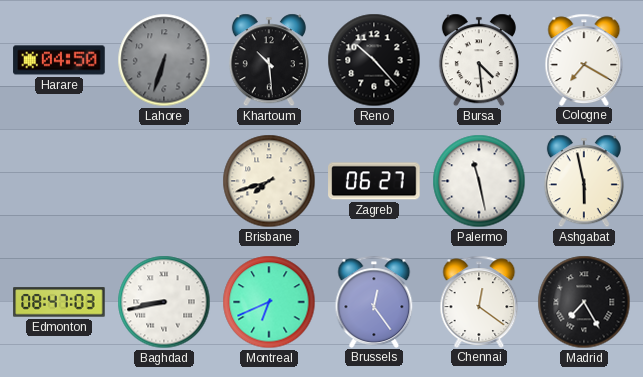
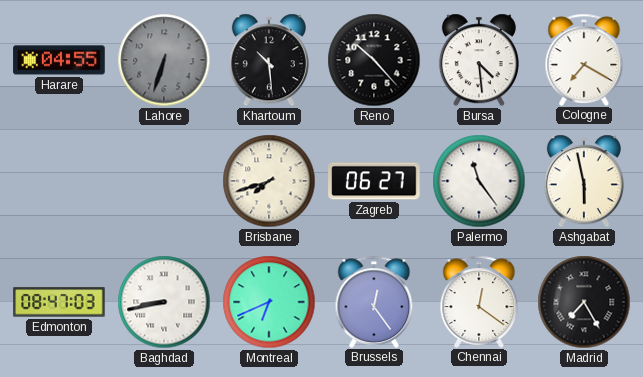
Harare: 04:50 -> 04:55
Palermo: 11:28 -> 11:24
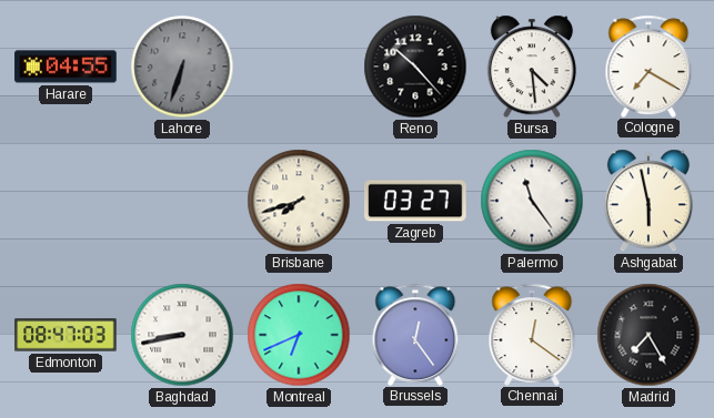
Khartoum: 10:29 -> none
Zagreb: 06:27 -> 03:27
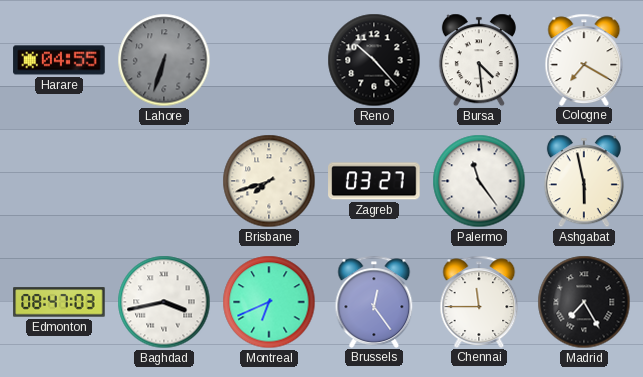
Baghdad: 8:43 -> 3:43
Chennai: 12:21 -> 11:45
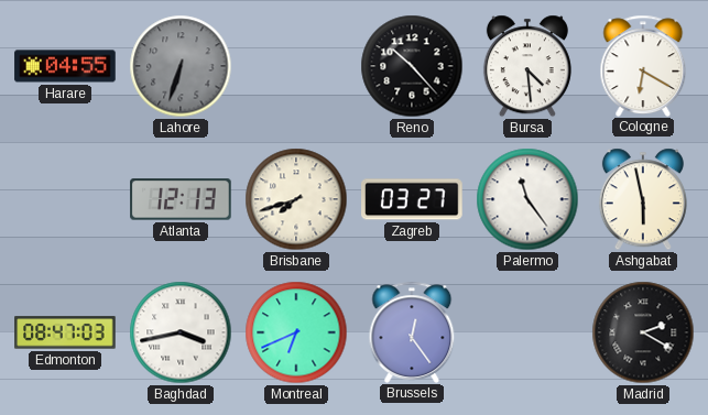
Cologne: 7:20 -> 6:20
Atlanta: none -> 12:13
Chennai: 11:45 -> none
Madrid: 7:25 -> 2:20
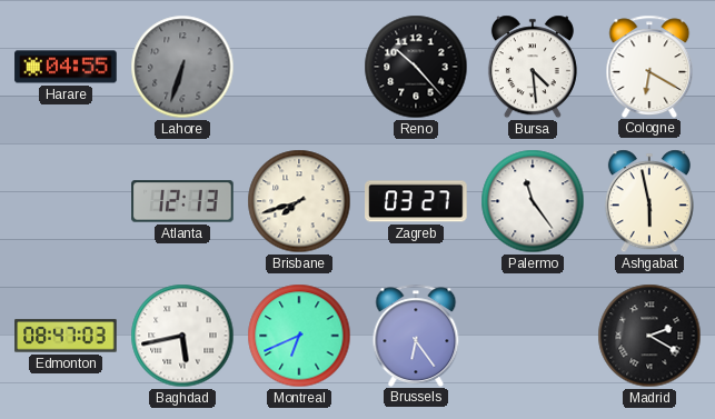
Baghdad: 3:43 -> 5:43
Brussels: 12:24 -> 6:24
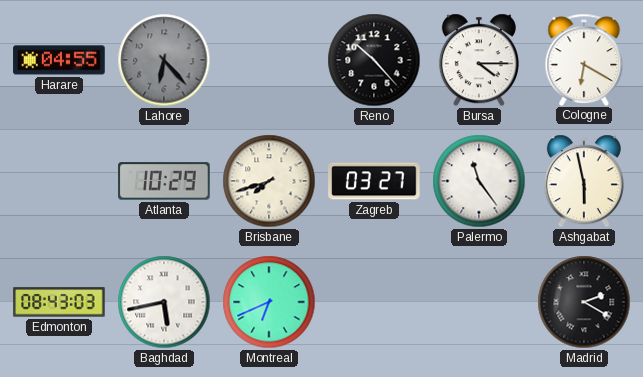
Lahore: 6:33 -> 6:23
Bursa: 4:29 -> 4:15
Atlanta: 12:13 -> 10:29
Edmonton: 08:47 -> 08:43
Brussels: 6:24 -> none
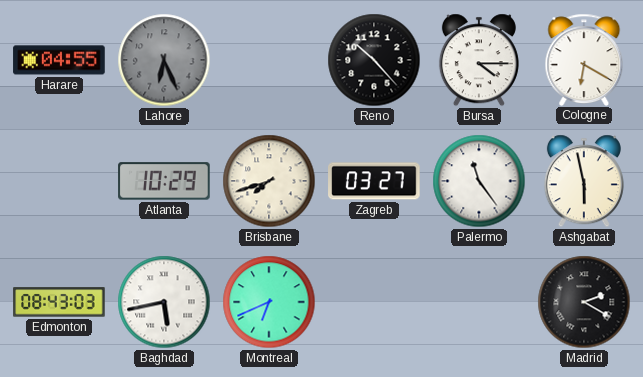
Lahore: 6:23 -> 6:26
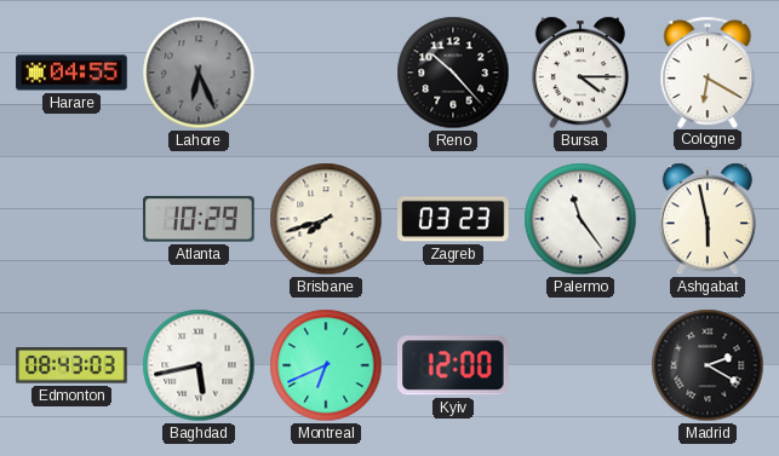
Zagreb: 03:27 -> 03:23
Kyiv: none -> 12:00
